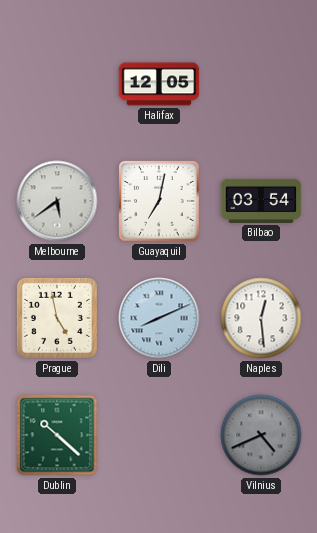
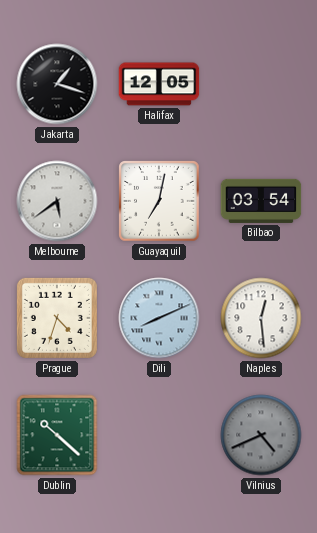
Jakarta: none -> 1:18
Prague: 4:58 -> 4:33
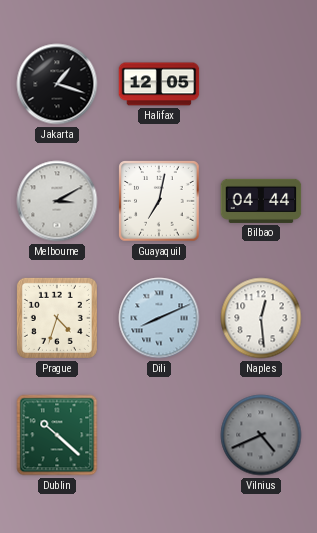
Melbourne: 5:39 -> 3:10
Bilbao: 03:54 -> 04:44
